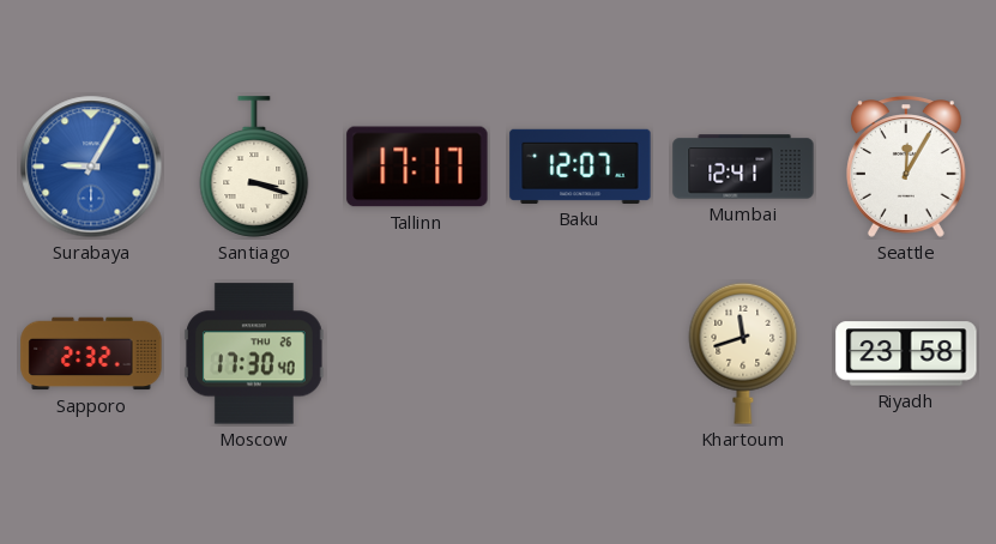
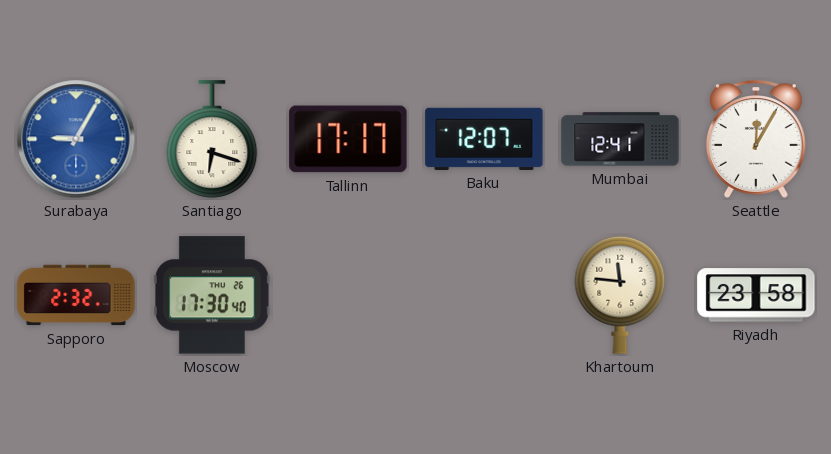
Santiago: 3:18 -> 6:18
Khartoum: 11:42 -> 11:46
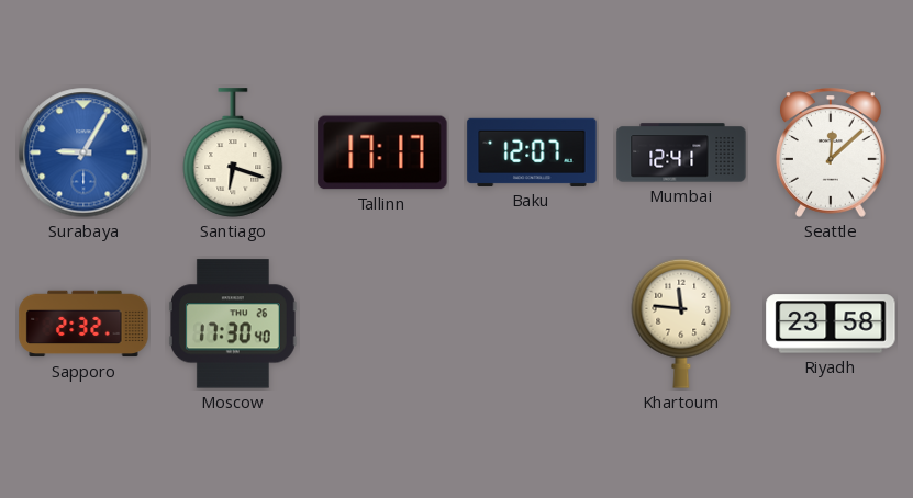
Seattle: 12:05 -> 12:08
